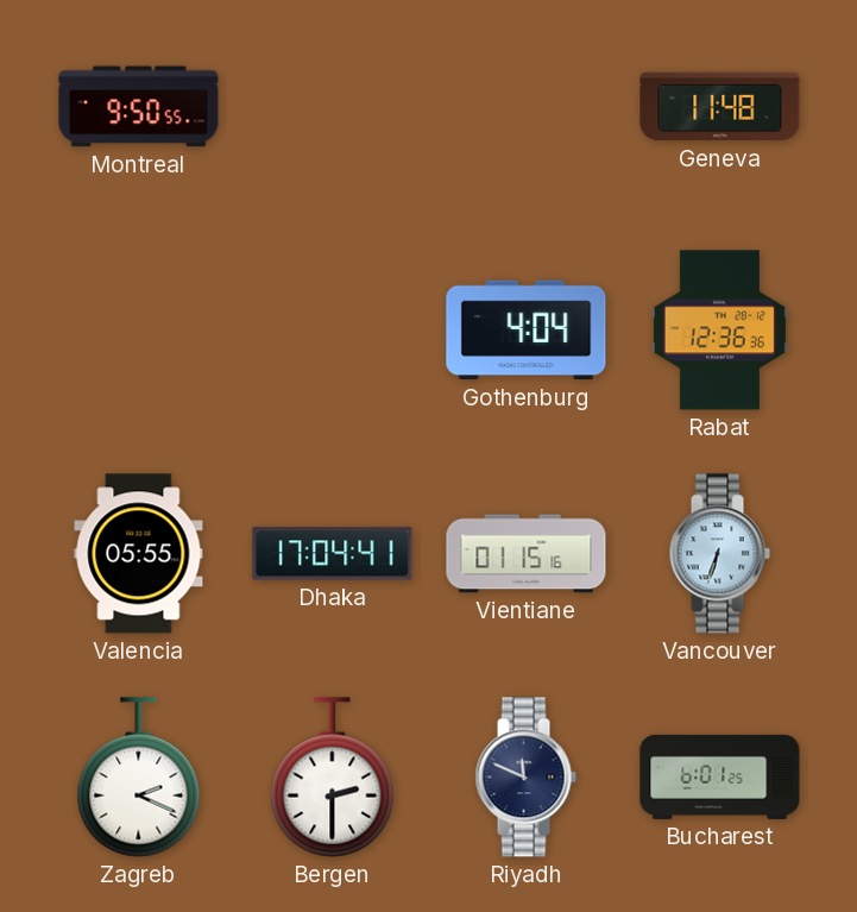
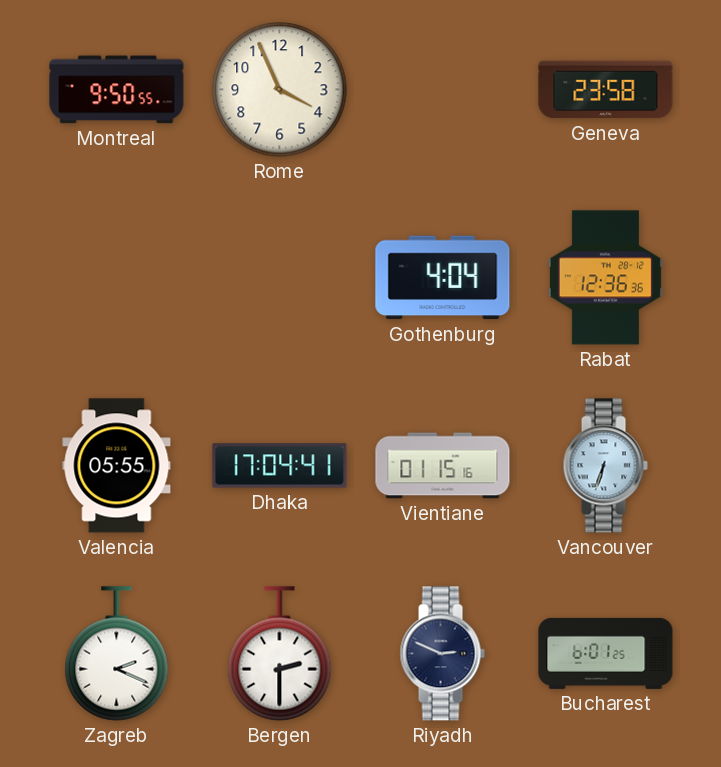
Rome: none -> 3:56
Geneva: 11:48 -> 23:58
Riyadh: 11:49 -> 2:49
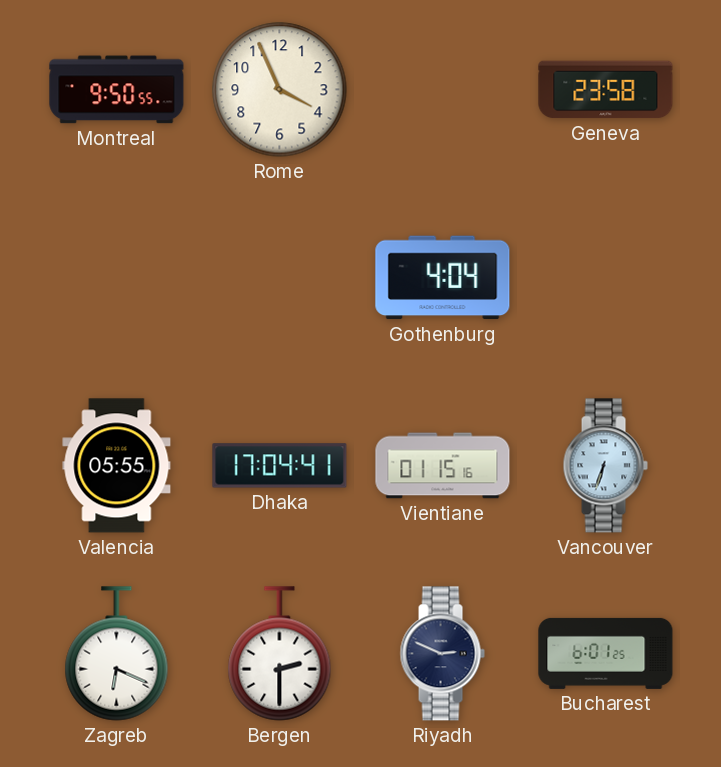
Rabat: 12:36 -> none
Zagreb: 2:19 -> 6:19
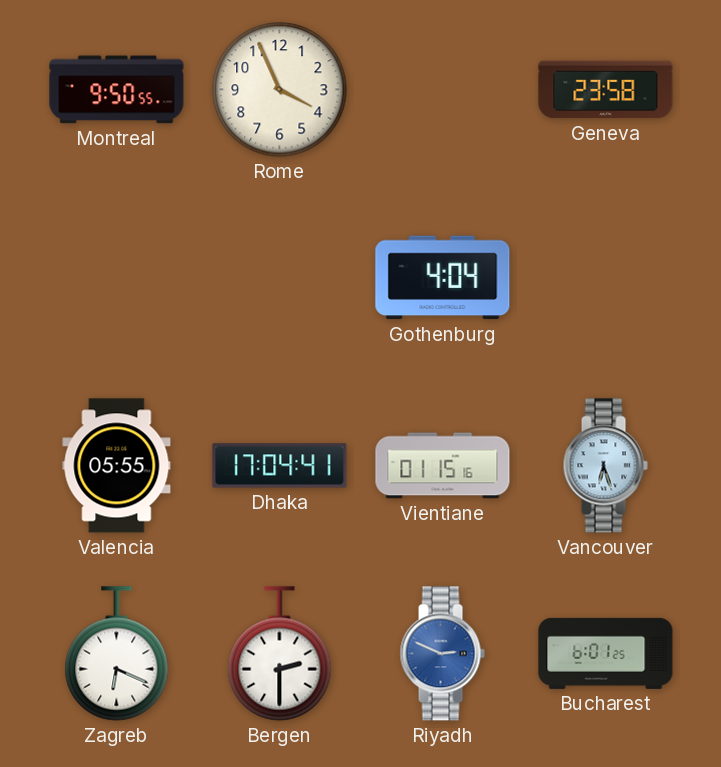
Vancouver: 6:33 -> 6:27
Riyadh dial: navy -> blue
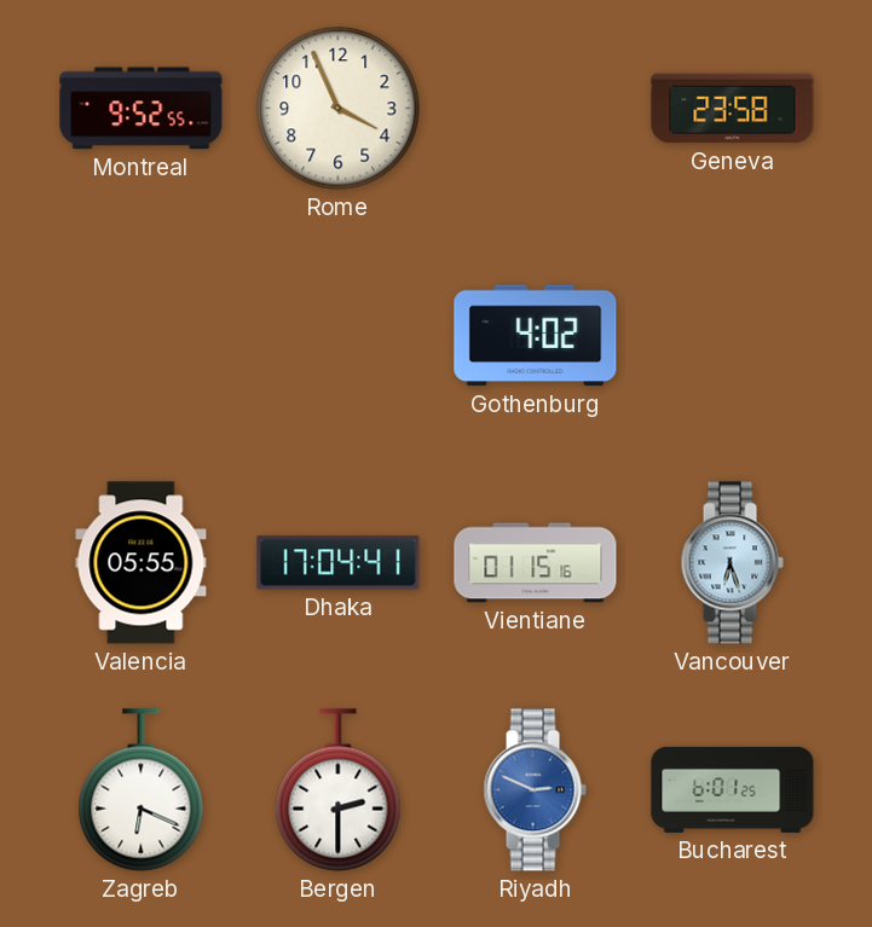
Montreal: 9:50 -> 9:52
Gothenburg: 4:04 -> 4:02
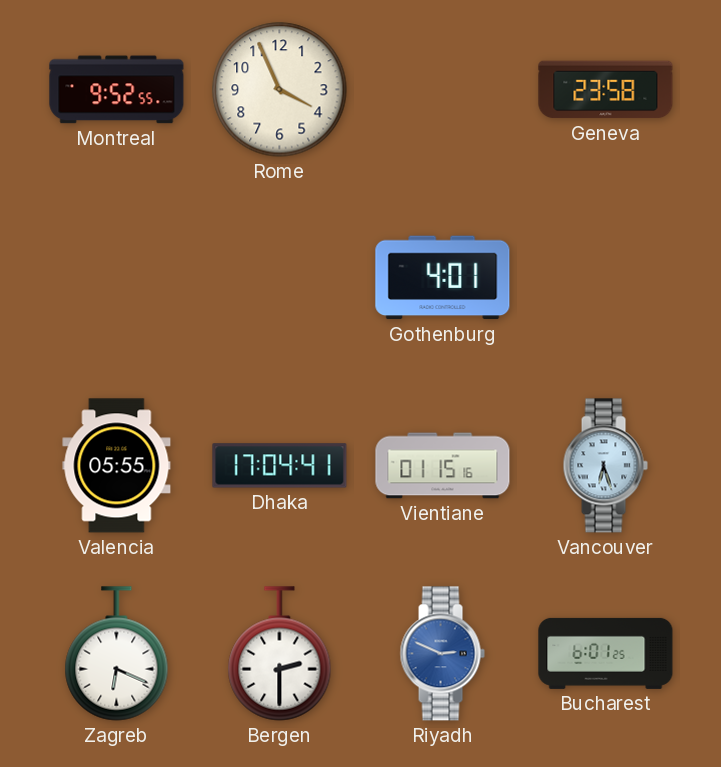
Gothenburg: 4:02 -> 4:01
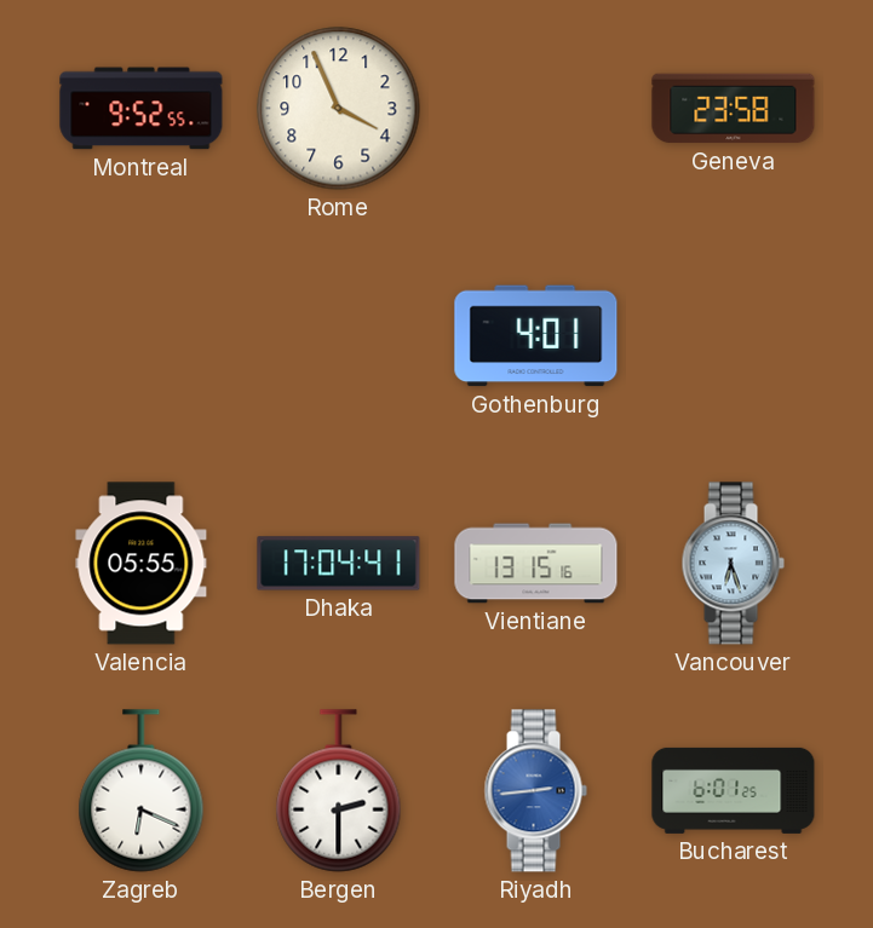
Vientiane: 01:15 -> 13:15
Riyadh: 2:49 -> 2:44
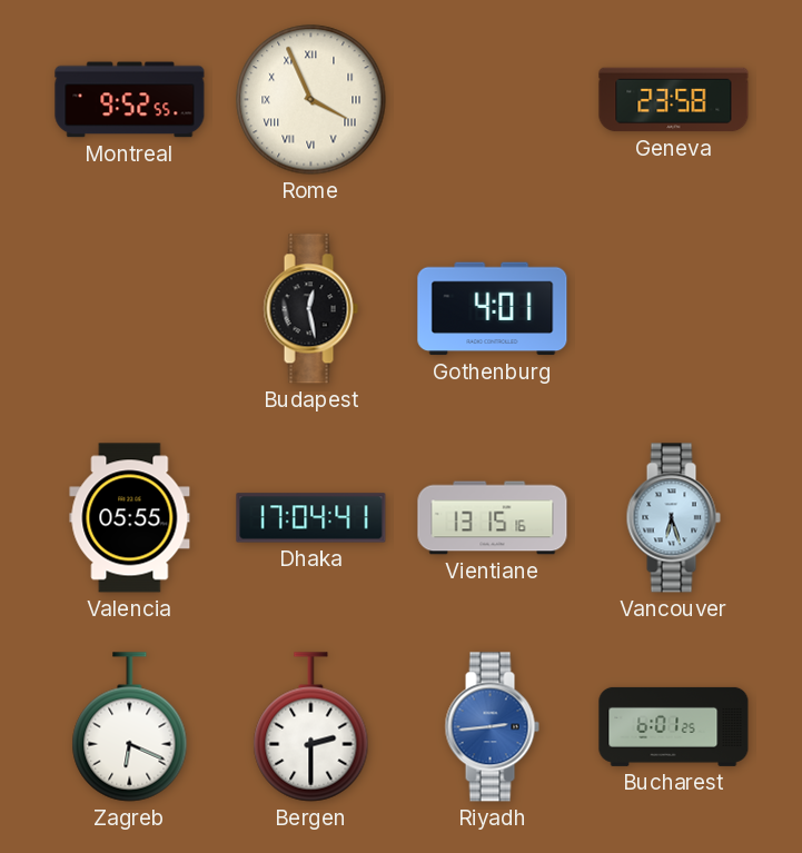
Rome numerals: Arabic -> Roman
Budapest: none -> 12:28
